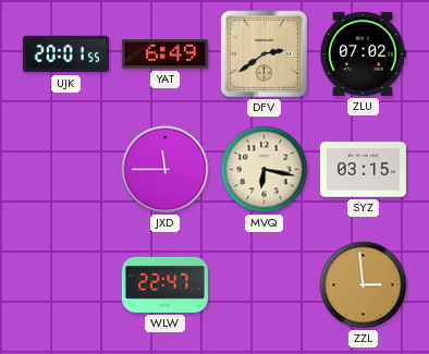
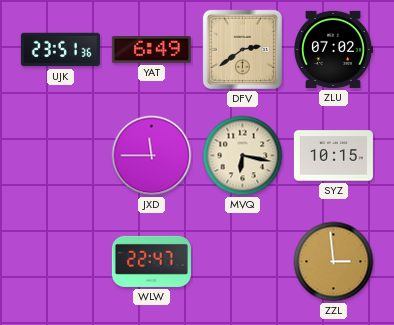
UJK: 20:01 -> 23:51
SYZ: 03:15 -> 10:15
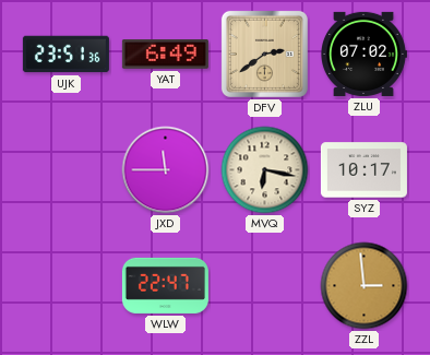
SYZ: 10:15 -> 10:17
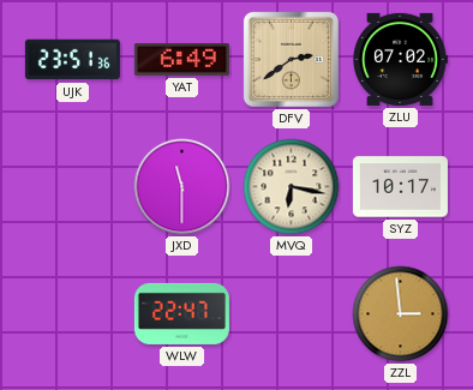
JXD: 11:45 -> 11:30
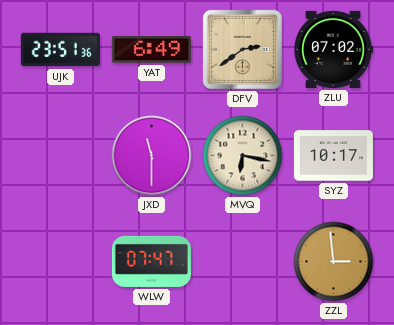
WLW: 22:47 -> 07:47
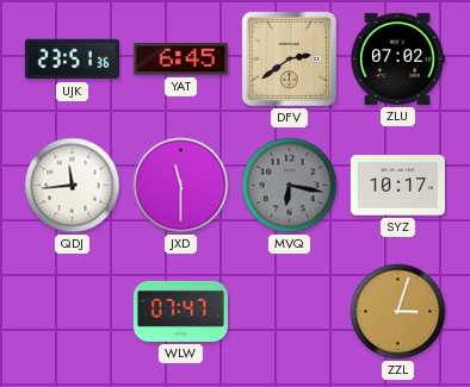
YAT: 6:49 -> 6:45
QDJ: none -> 11:44
MVQ dial: cream -> grey
ZZL: 2:59 -> 3:03
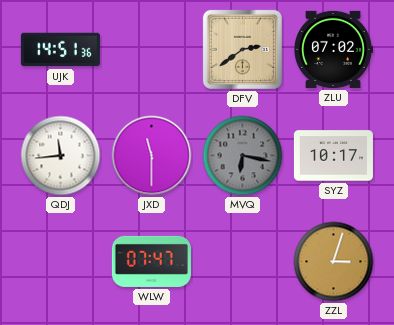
UJK: 23:51 -> 14:51
YAT: 6:45 -> none
